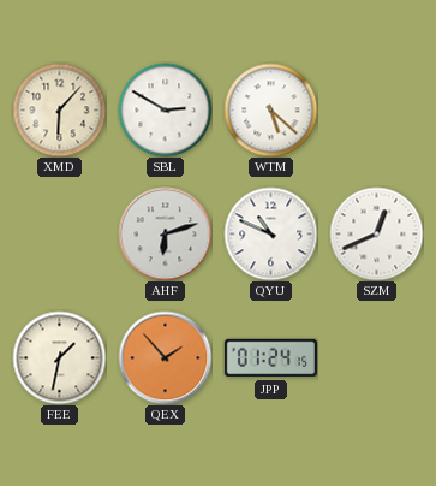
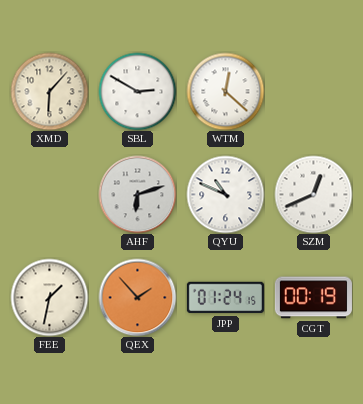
WTM: 5:22 -> 12:22
CGT: none -> 00:19
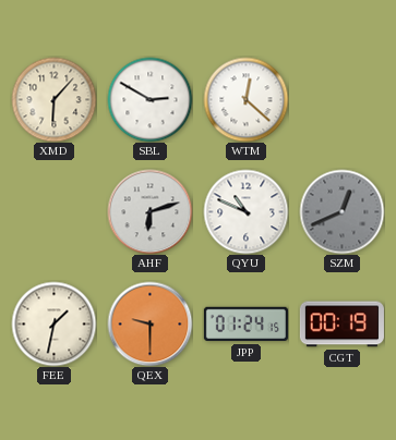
SZM dial: white -> grey
QEX: 1:53 -> 9:30
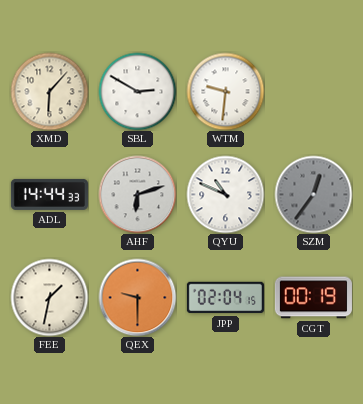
WTM: 12:22 -> 9:31
ADL: none -> 14:44
SZM: 12:41 -> 12:36
JPP: 01:24 -> 02:04
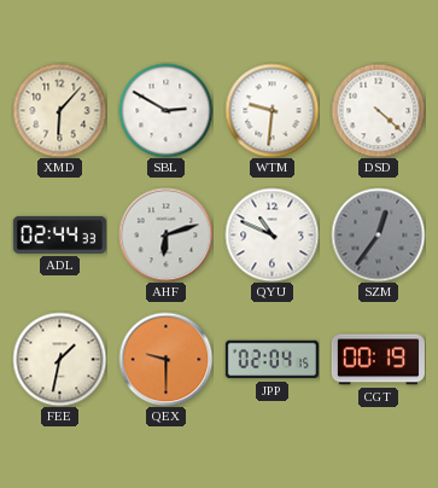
DSD: none -> 4:22
ADL: 14:44 -> 02:44
